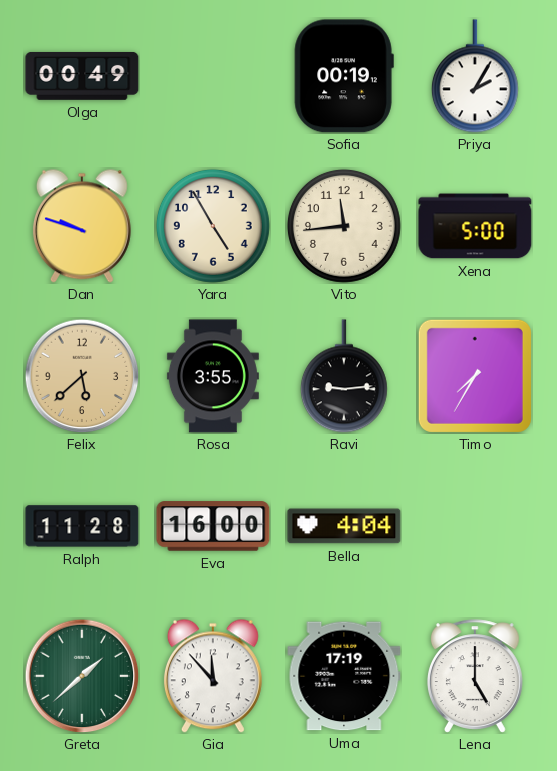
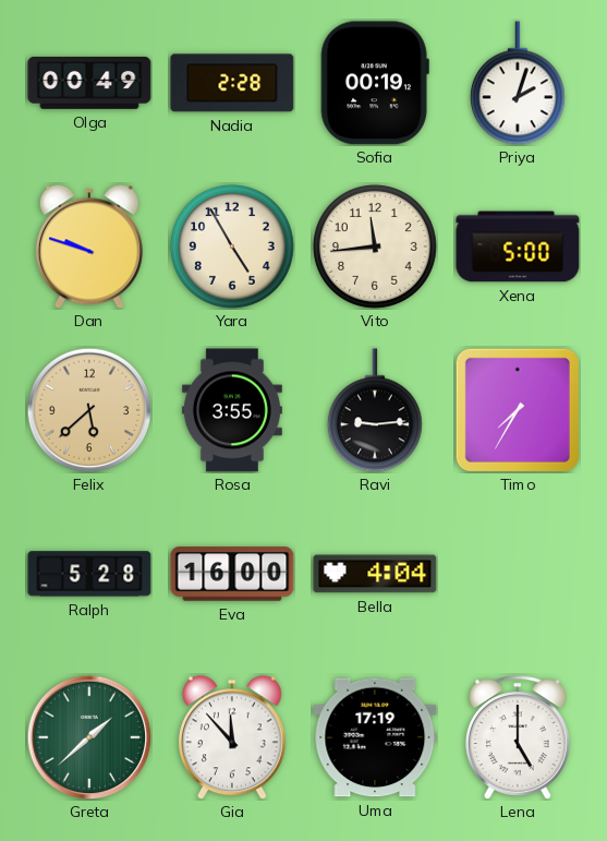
Nadia: none -> 2:28
Priya: 2:05 -> 2:03
Ralph: 11:28 -> 5:28
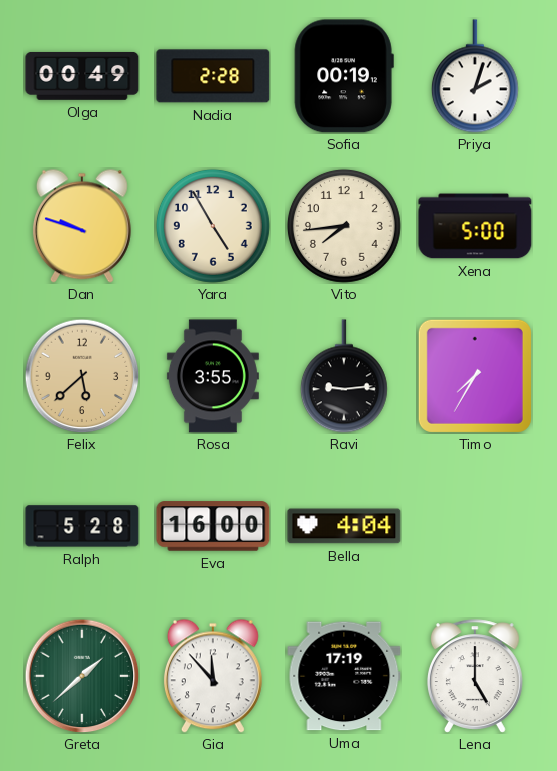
Vito: 11:44 -> 7:44
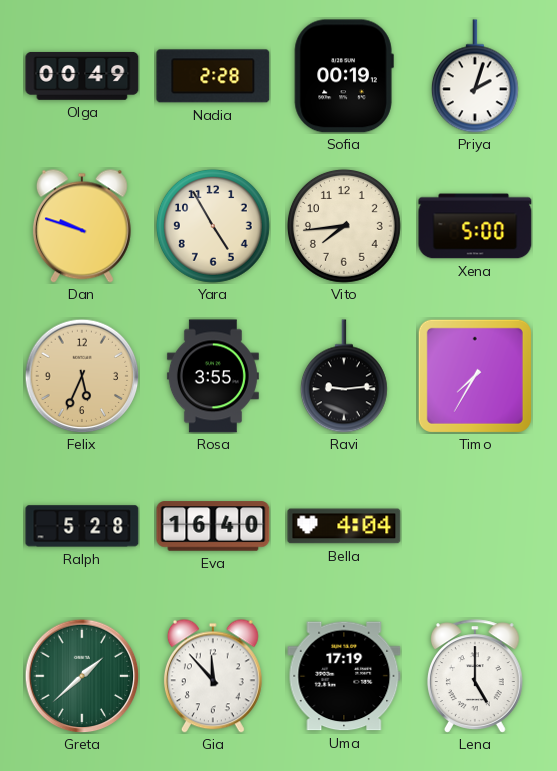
Felix: 5:38 -> 5:34
Eva: 16:00 -> 16:40
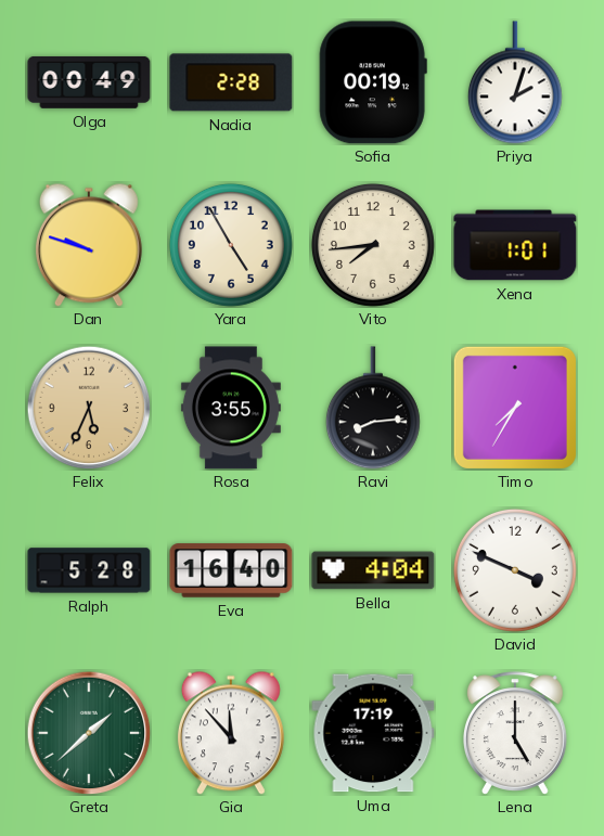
Xena: 5:00 -> 1:01
Ravi: 9:14 -> 8:14
David: none -> 3:49
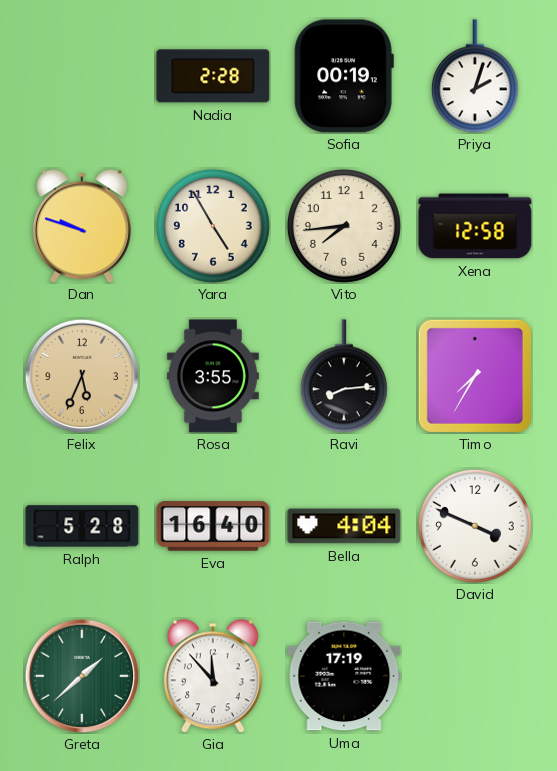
Olga: 00:49 -> none
Xena: 1:01 -> 12:58
Lena: 5:00 -> none
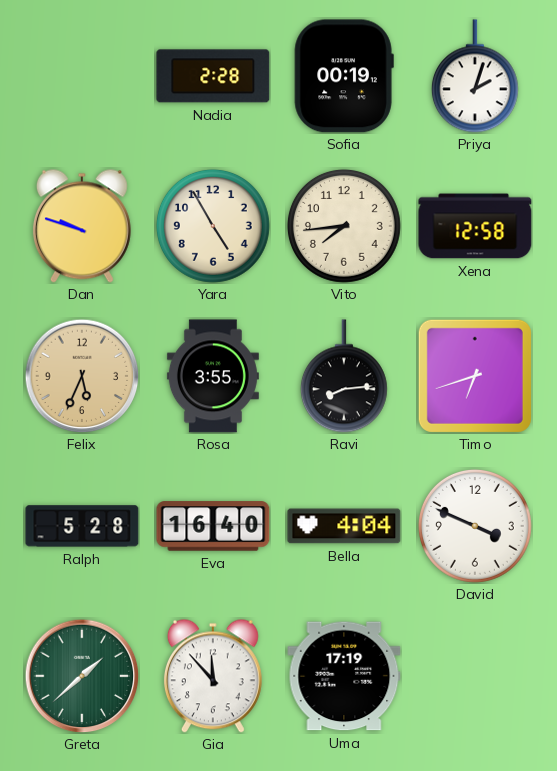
Timo: 7:35 -> 6:42
